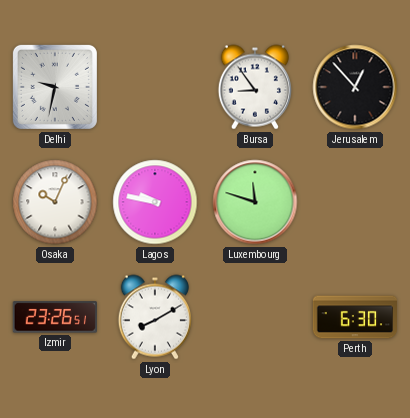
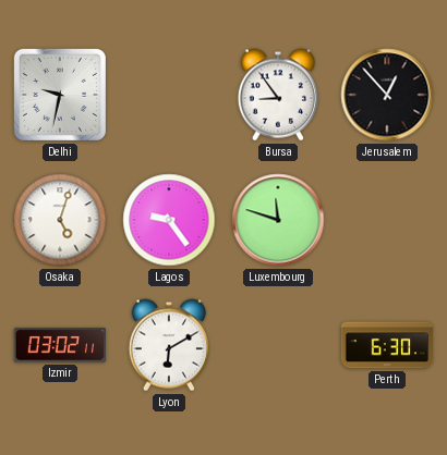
Osaka: 10:04 -> 5:03
Lagos: 9:47 -> 9:24
Izmir: 23:26 -> 03:02
Lyon: 8:10 -> 6:10
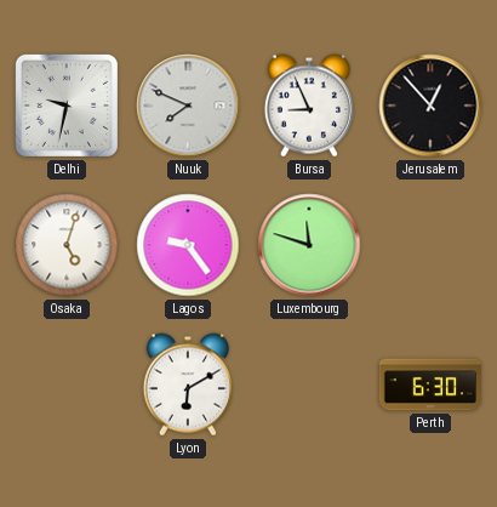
Nuuk: none -> 7:49
Bursa: 8:54 -> 8:56
Izmir: 03:02 -> none
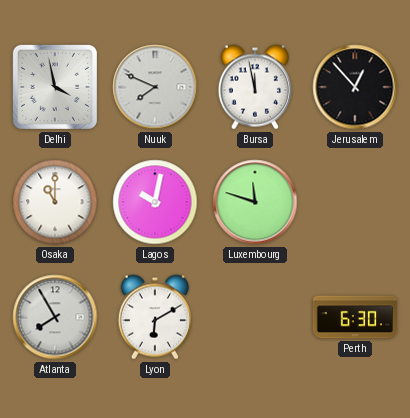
Delhi: 9:32 -> 3:58
Bursa: 8:56 -> 11:58
Osaka: 5:03 -> 11:00
Lagos: 9:24 -> 10:02
Atlanta: none -> 7:55
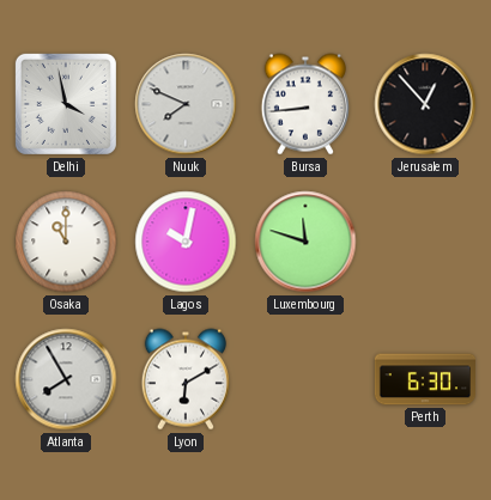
Bursa: 11:58 -> 8:44
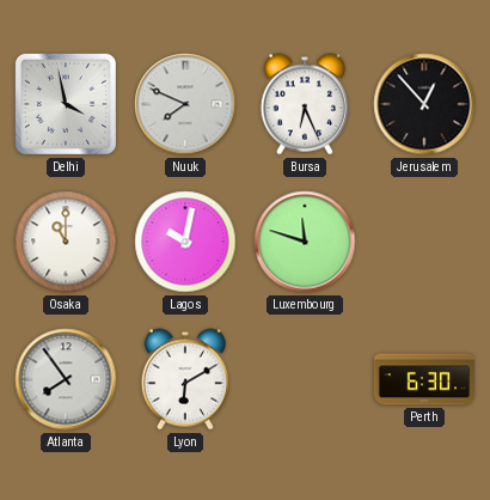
Bursa: 8:44 -> 6:26
Atlanta: 7:55 -> 7:54
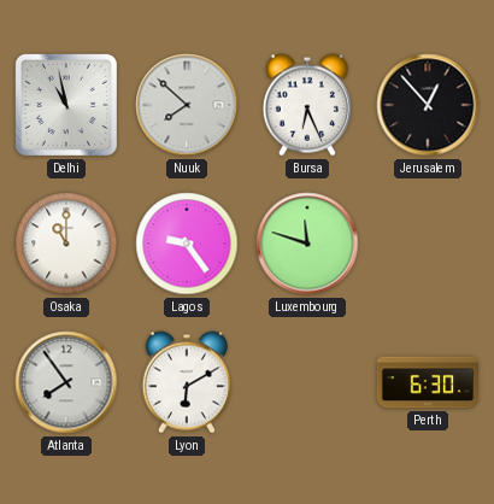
Delhi: 3:58 -> 10:58
Nuuk: 7:49 -> 7:52
Lagos: 10:02 -> 9:24
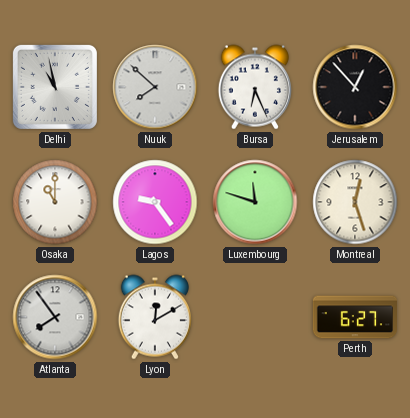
Montreal: none -> 12:27
Lyon: 6:10 -> 12:10
Perth: 6:30 -> 6:27
